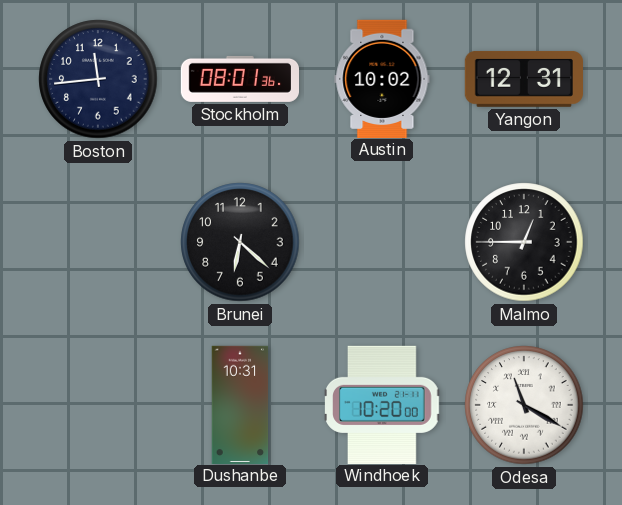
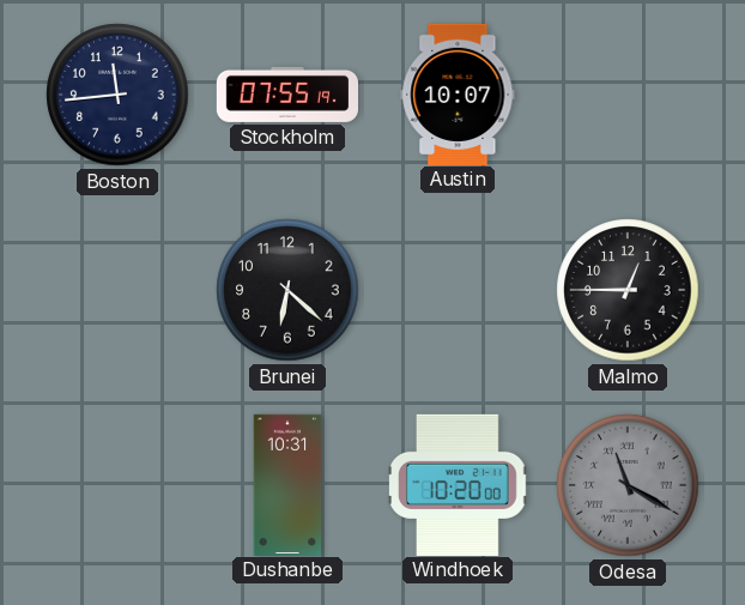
Stockholm: 08:01 -> 07:55
Austin: 10:02 -> 10:07
Yangon: 12:31 -> none
Odesa dial: white -> grey
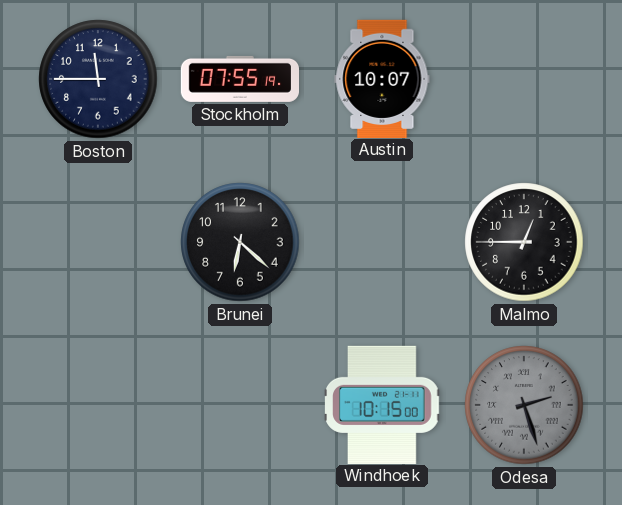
Boston: 11:44 -> 11:45
Dushanbe: 10:31 -> none
Windhoek: 10:20 -> 10:15
Odesa: 11:20 -> 2:27
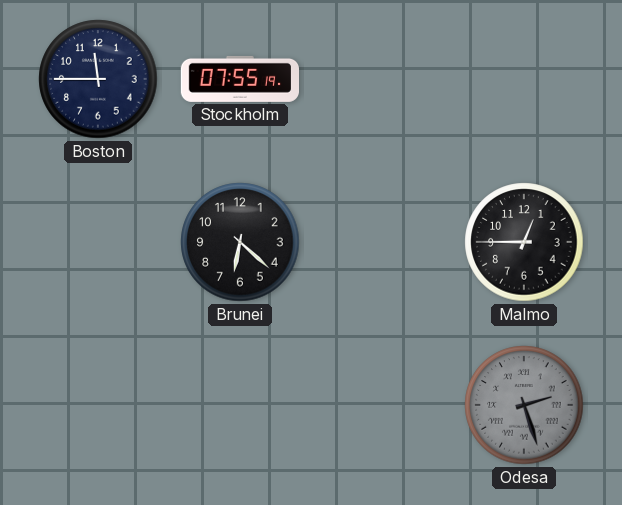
Austin: 10:07 -> none
Windhoek: 10:15 -> none
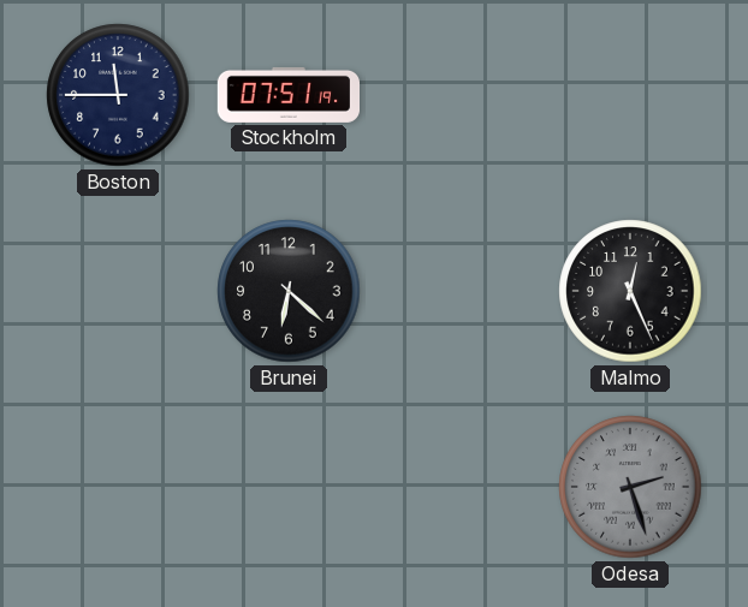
Stockholm: 07:55 -> 07:51
Malmo: 12:45 -> 12:26
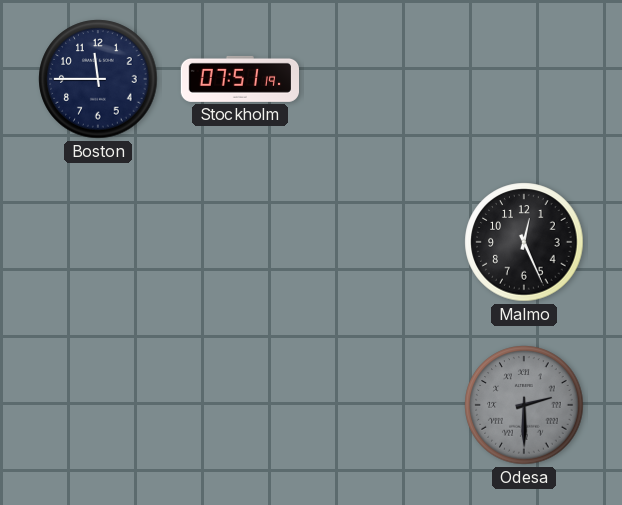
Brunei: 6:22 -> none
Odesa: 2:27 -> 2:30
